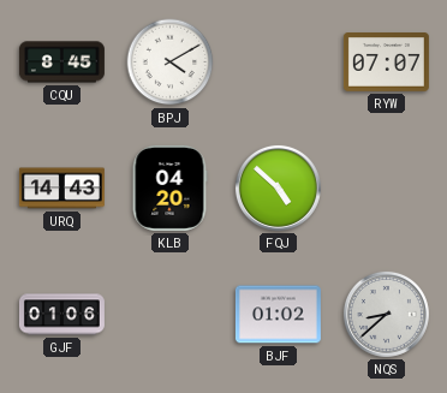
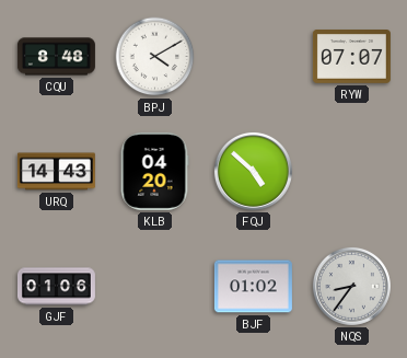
CQU: 8:45 -> 8:48
NQS: 8:38 -> 8:36
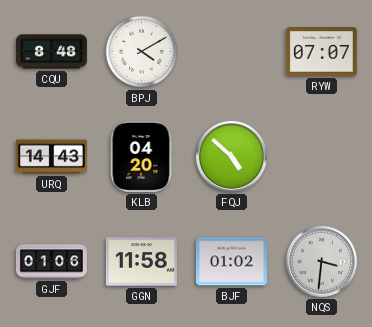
GGN: none -> 11:58
NQS: 8:36 -> 3:31
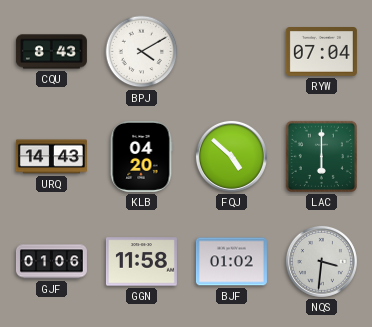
CQU: 8:48 -> 8:43
RYW: 07:07 -> 07:04
LAC: none -> 6:00
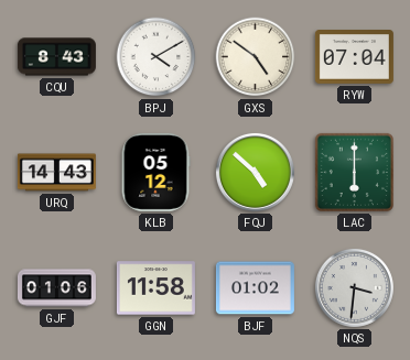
GXS: none -> 4:51
KLB: 04:20 -> 05:12
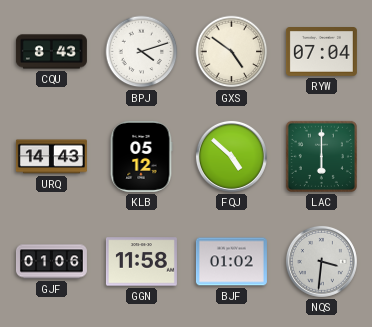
BPJ: 4:10 -> 4:12
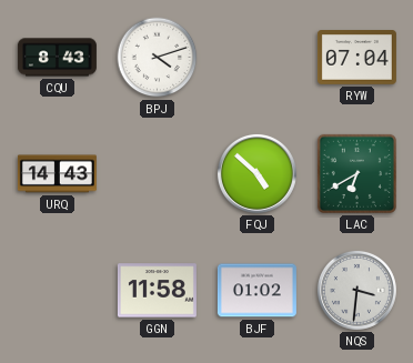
GXS: 4:51 -> none
KLB: 05:12 -> none
LAC: 6:00 -> 6:40
GJF: 01:06 -> none
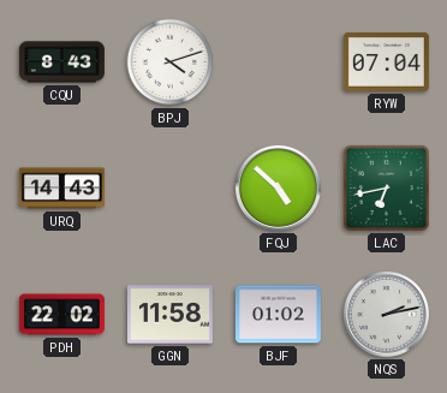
LAC: 6:40 -> 6:43
PDH: none -> 22:02
NQS: 3:31 -> 2:13
